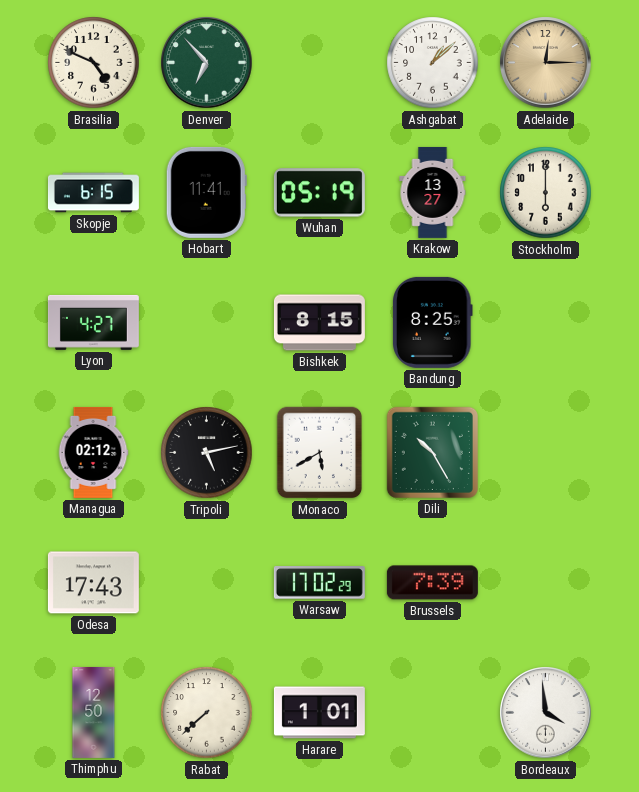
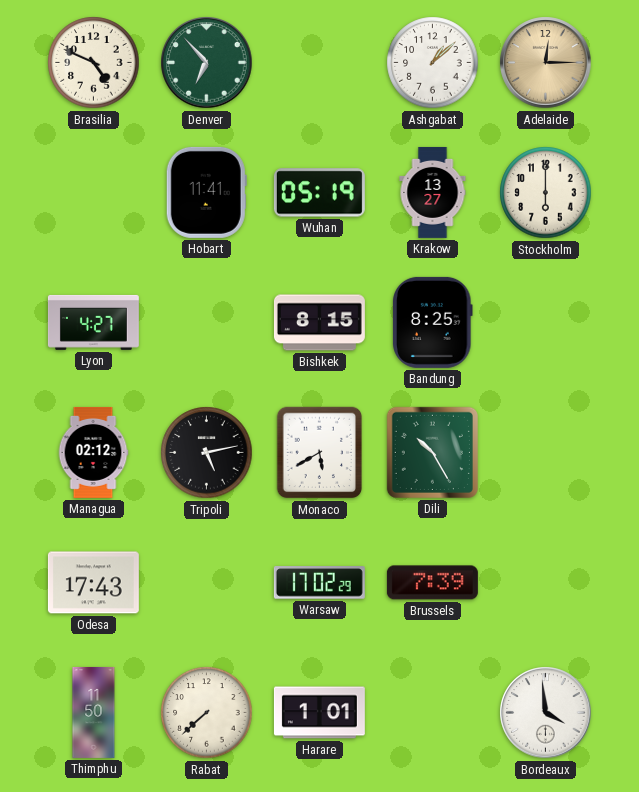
Skopje: 6:15 -> none
Thimphu: 12:50 -> 11:50
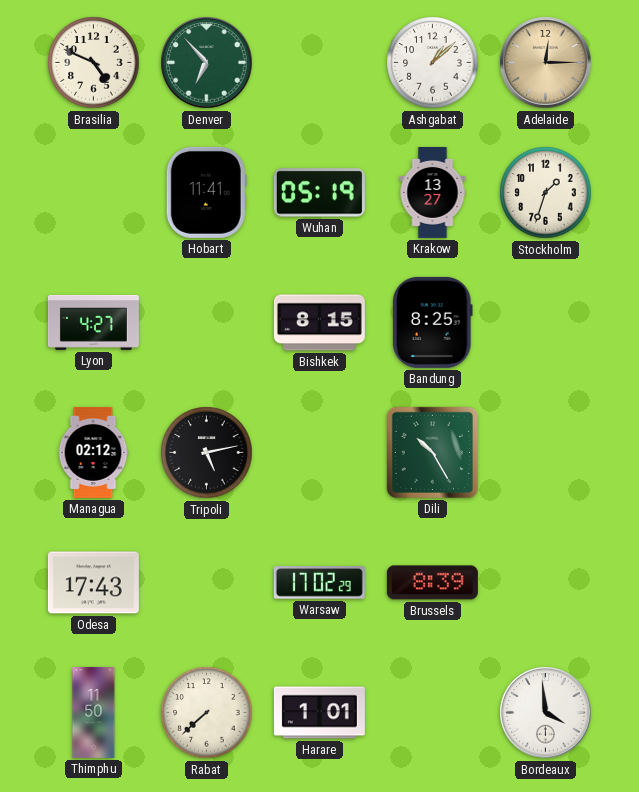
Stockholm: 6:00 -> 1:33
Monaco: 5:40 -> none
Brussels: 7:39 -> 8:39
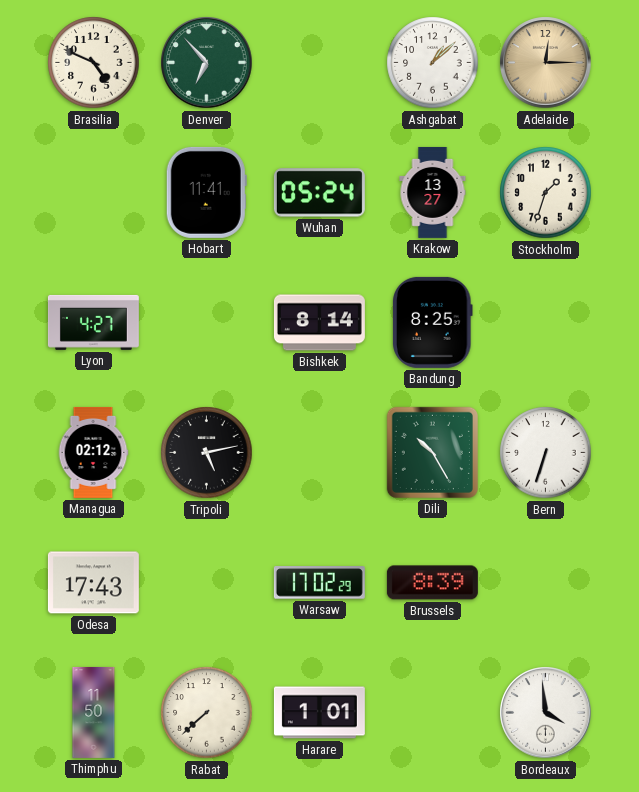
Wuhan: 05:19 -> 05:24
Bishkek: 8:15 -> 8:14
Bern: none -> 6:33
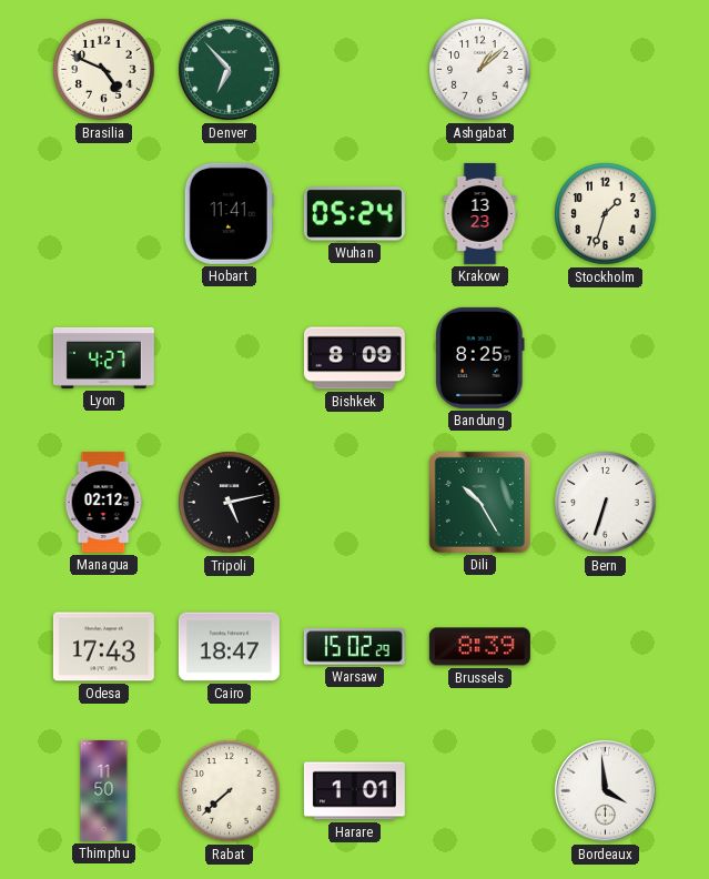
Adelaide: 12:15 -> none
Krakow: 13:27 -> 13:23
Bishkek: 8:14 -> 8:09
Cairo: none -> 18:47
Warsaw: 17:02 -> 15:02
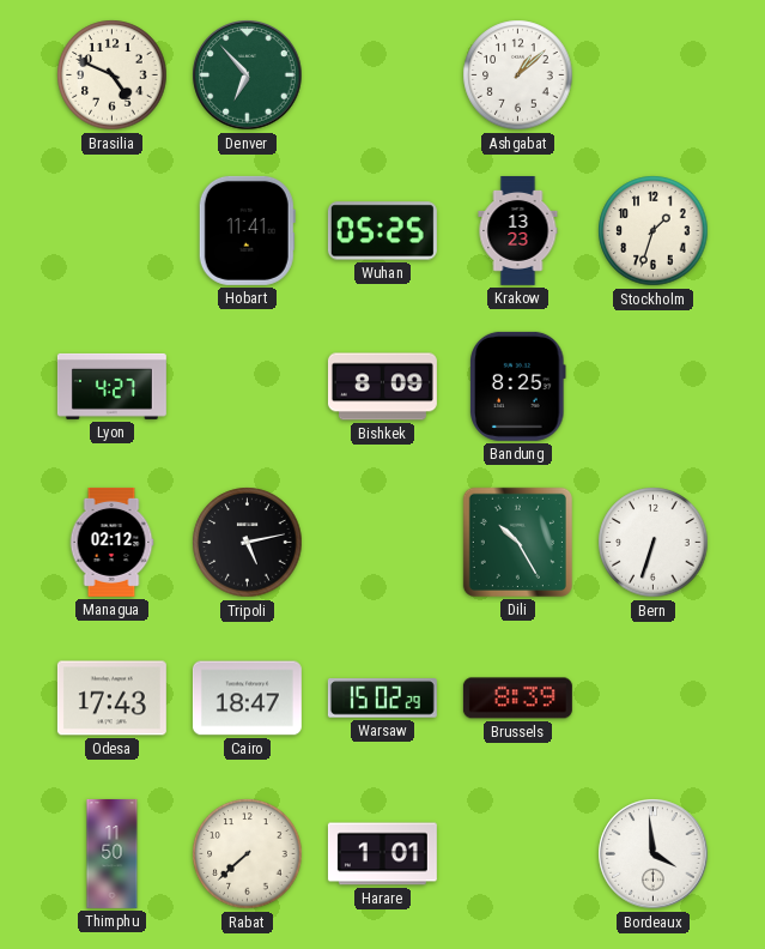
Wuhan: 05:24 -> 05:25
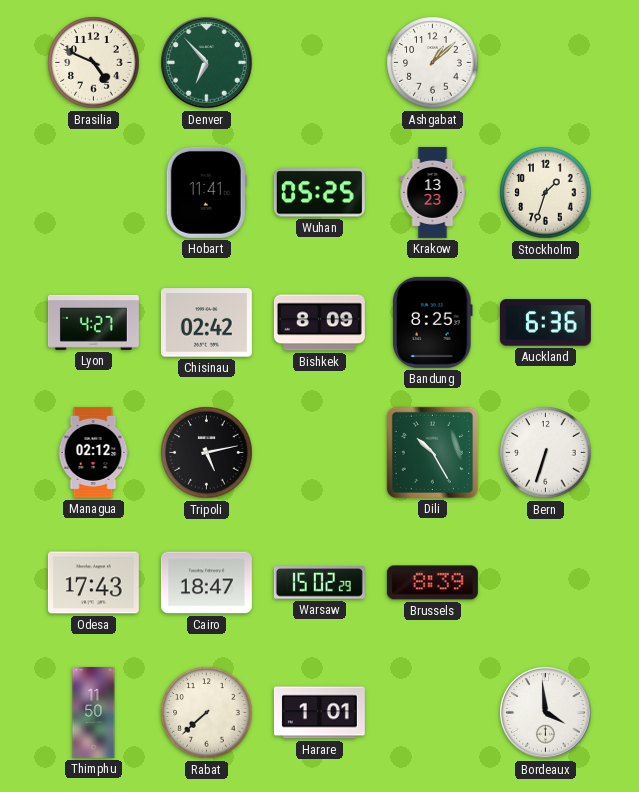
Chisinau: none -> 02:42
Auckland: none -> 6:36
